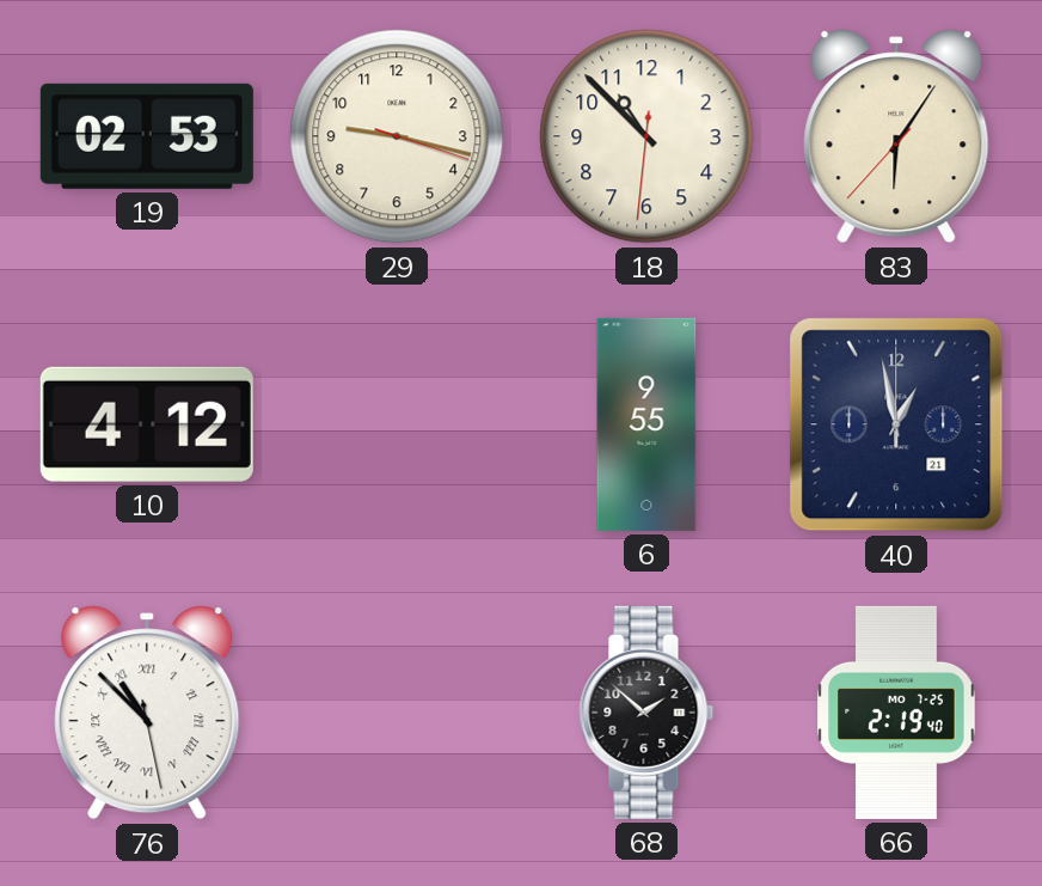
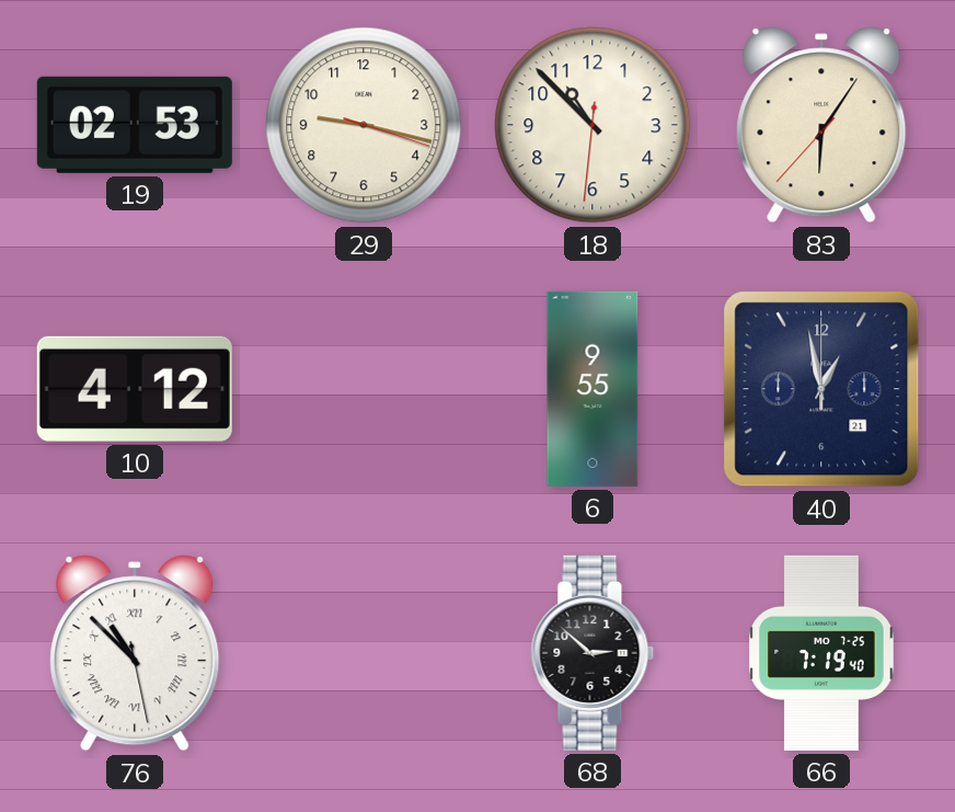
68: 1:52 -> 2:52
66: 2:19 -> 7:19
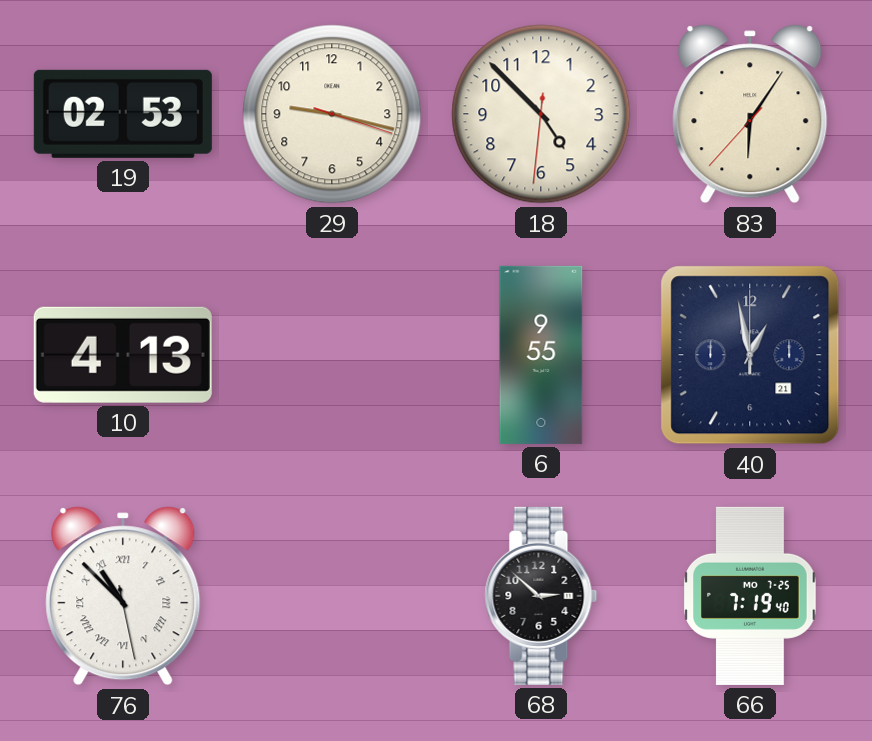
18: 10:52 -> 4:52
10: 4:12 -> 4:13
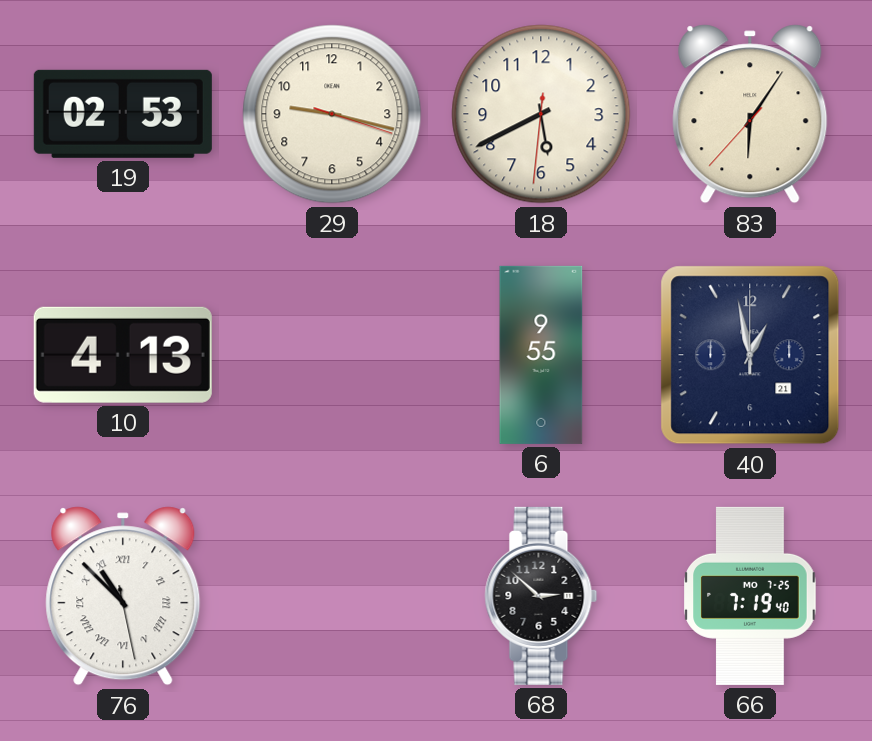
18: 4:52 -> 5:40
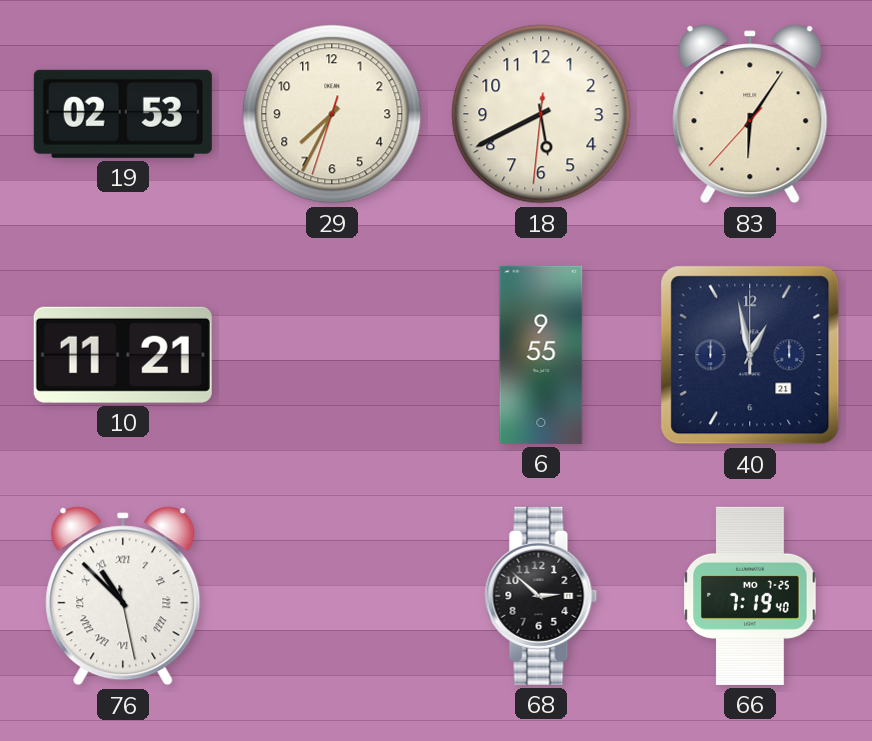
29: 9:17 -> 7:34
10: 4:13 -> 11:21
